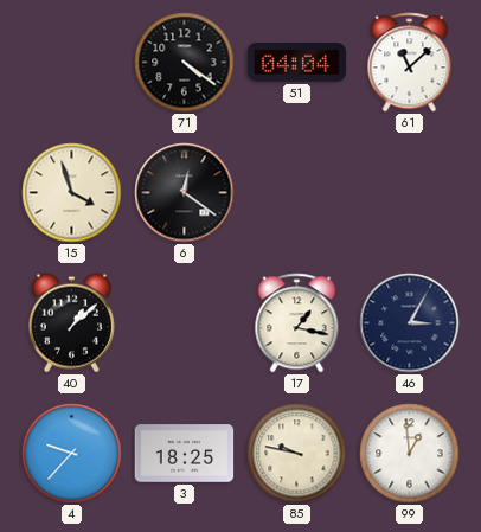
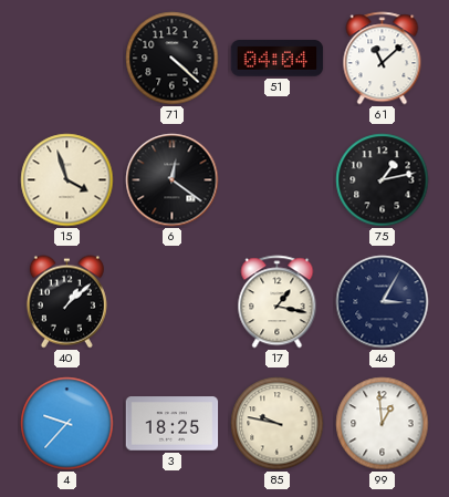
71: 4:21 -> 4:22
75: none -> 1:13
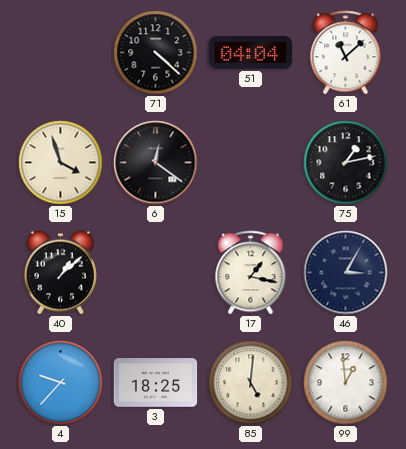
85: 9:47 -> 5:01
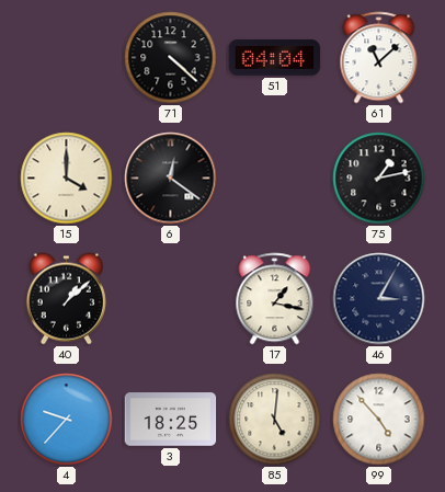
15: 3:57 -> 4:00
99: 12:59 -> 4:53
